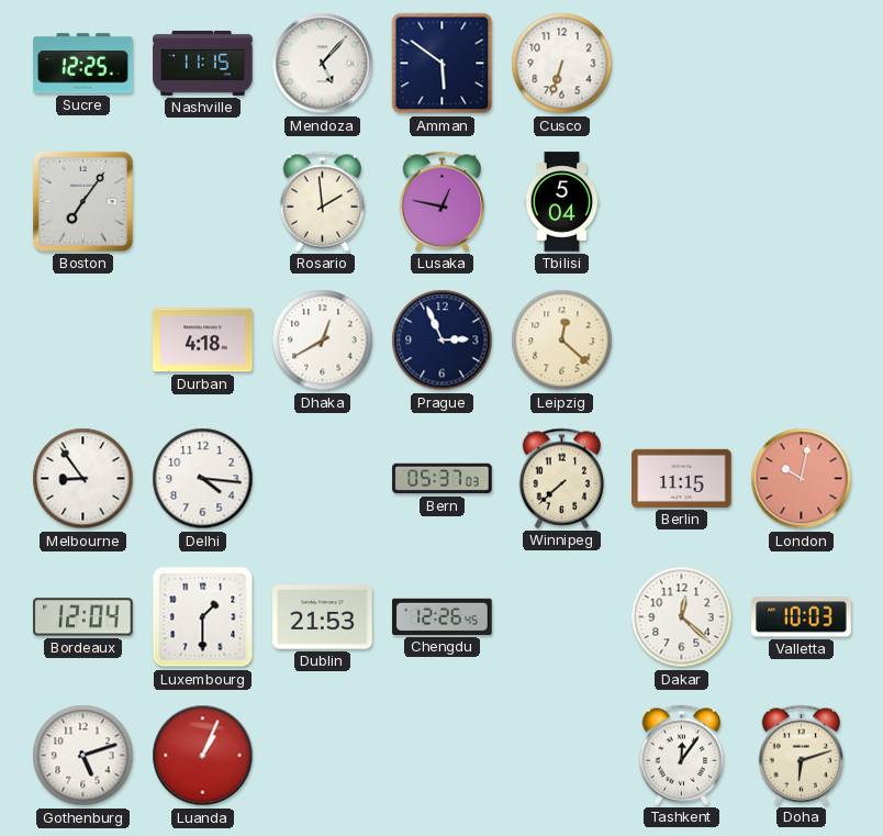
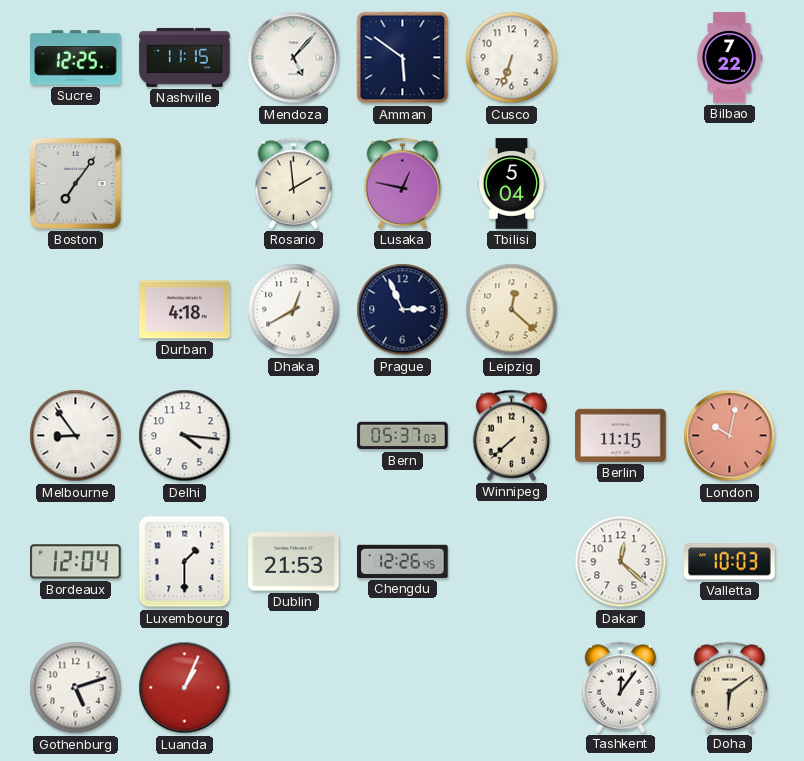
Bilbao: none -> 7:22
Doha: 6:12 -> 6:09
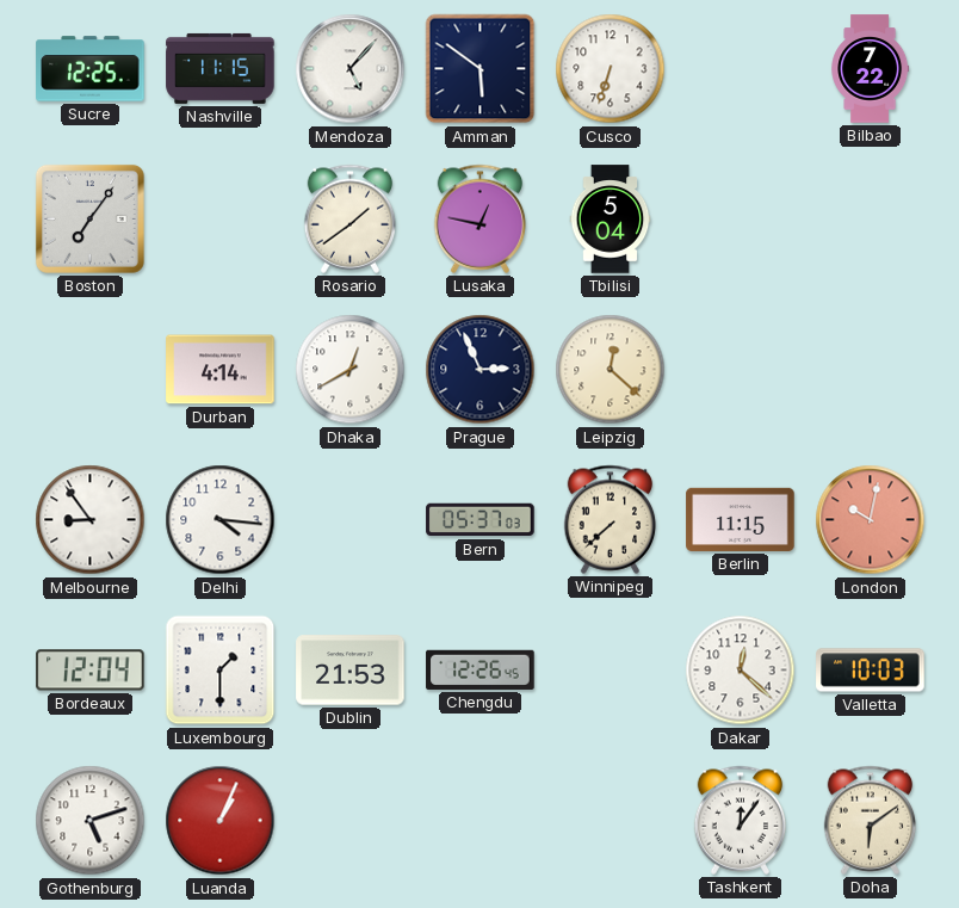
Rosario: 1:59 -> 1:39
Durban: 4:18 -> 4:14
